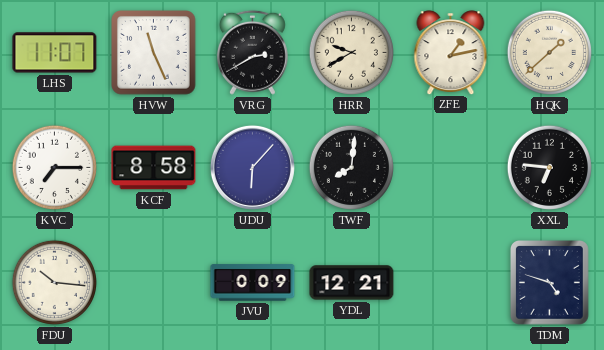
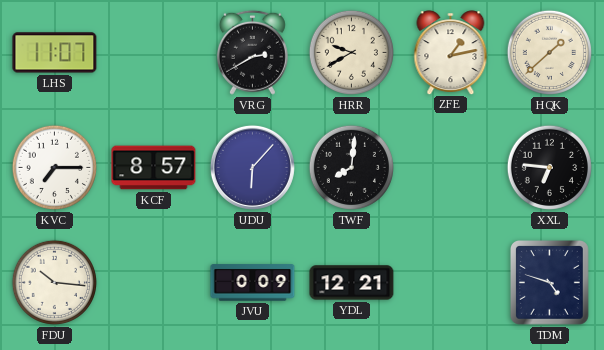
HVW: 11:26 -> none
KCF: 8:58 -> 8:57
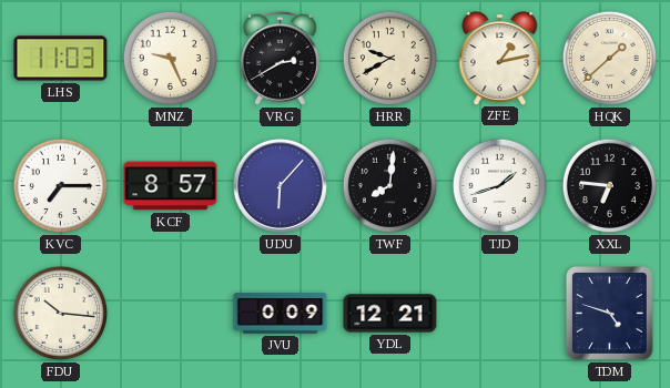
LHS: 11:07 -> 11:03
MNZ: none -> 9:26
TJD: none -> 1:42
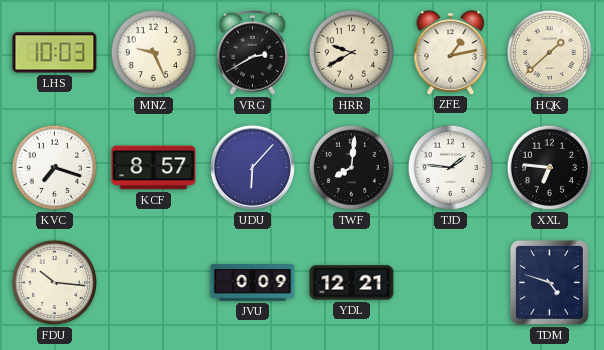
LHS: 11:03 -> 10:03
KVC: 7:15 -> 7:18
TJD: 1:42 -> 1:46
